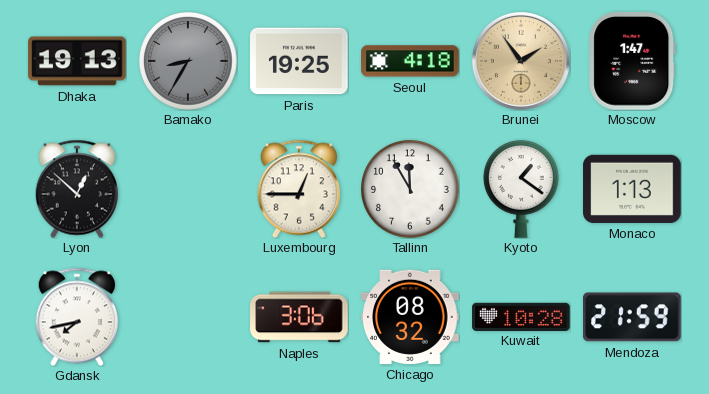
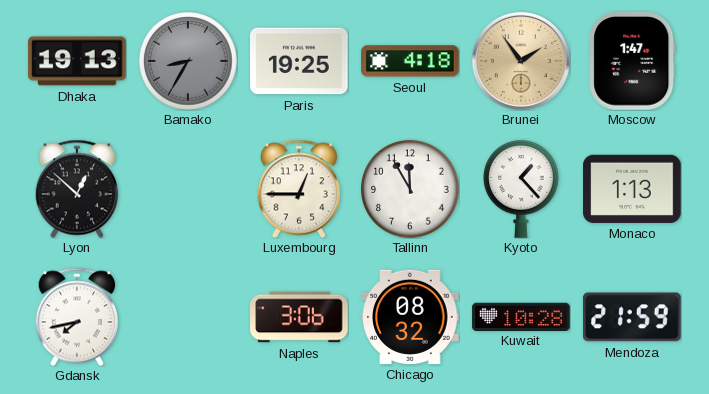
Kyoto: 1:21 -> 1:23
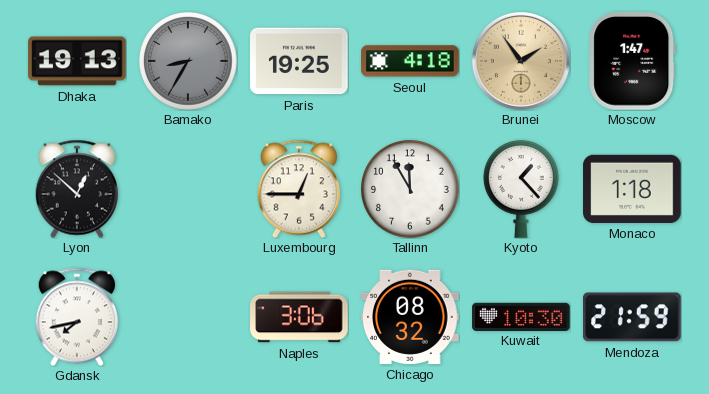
Monaco: 1:13 -> 1:18
Kuwait: 10:28 -> 10:30
